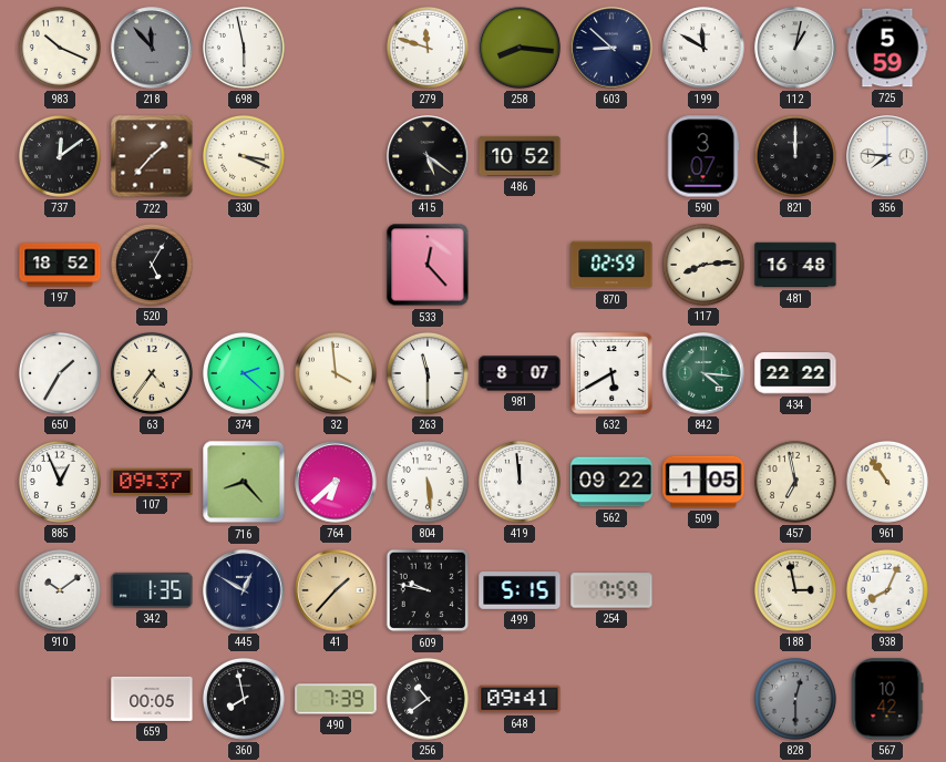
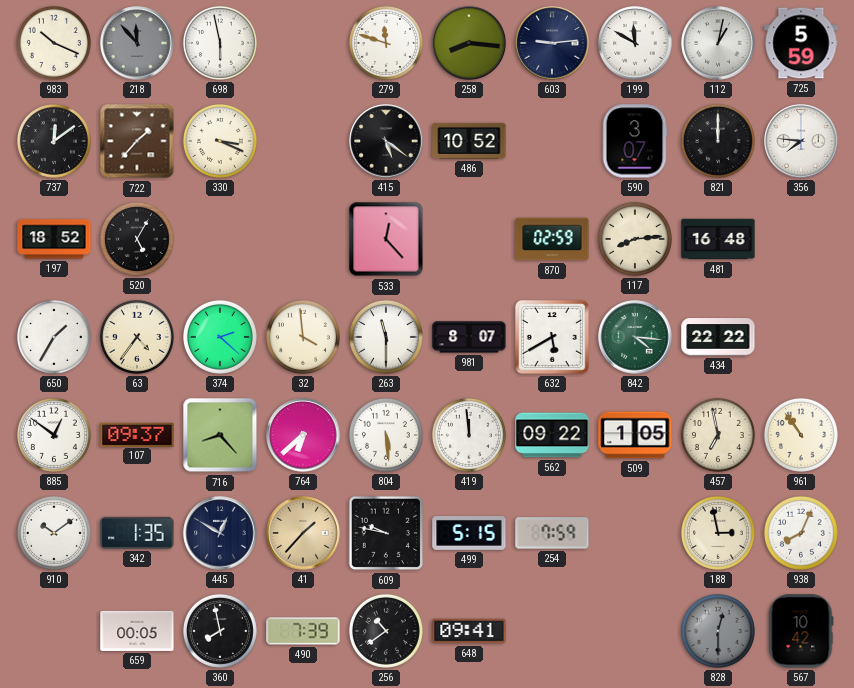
603: 8:52 -> 9:14
885: 12:56 -> 12:51
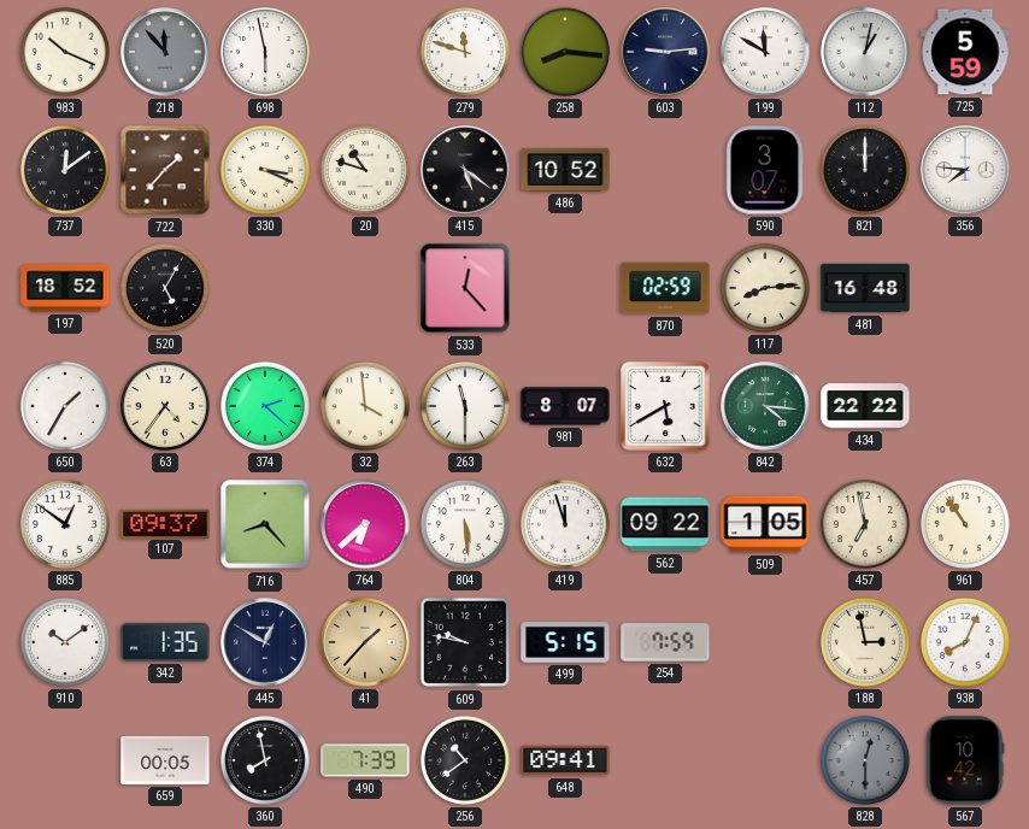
20: none -> 10:48
419: 11:59 -> 11:57
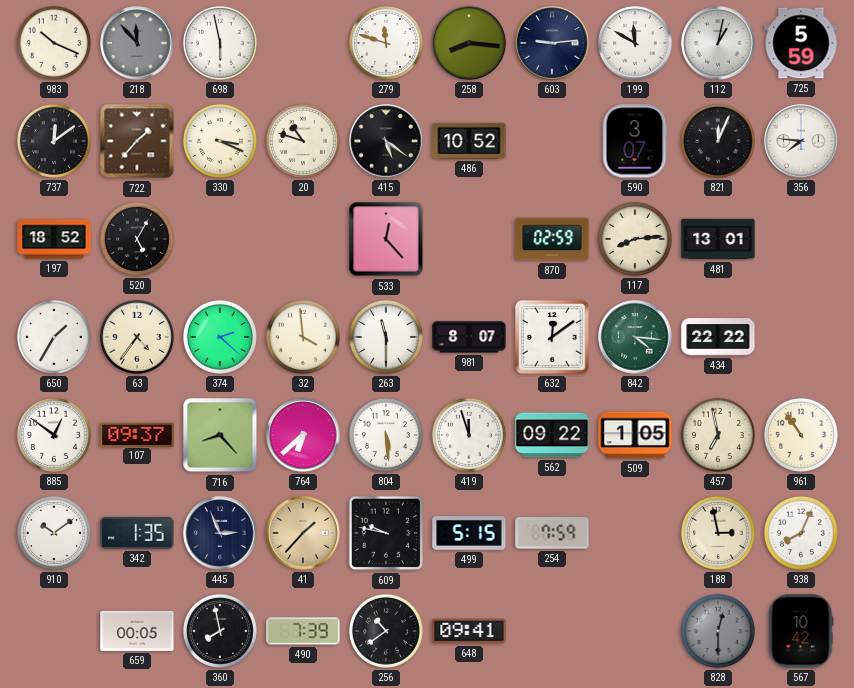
821: 12:00 -> 12:04
481: 16:48 -> 13:01
632: 5:40 -> 12:09
445: 12:50 -> 2:56
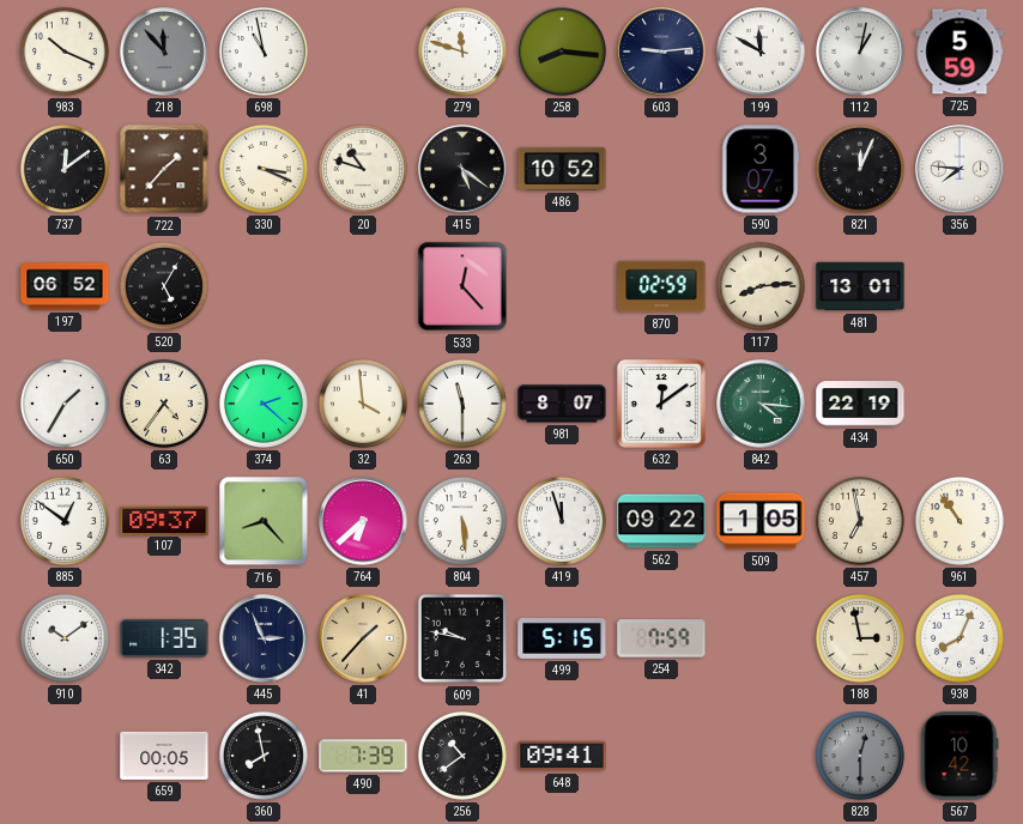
698: 5:58 -> 10:58
197: 18:52 -> 06:52
434: 22:22 -> 22:19
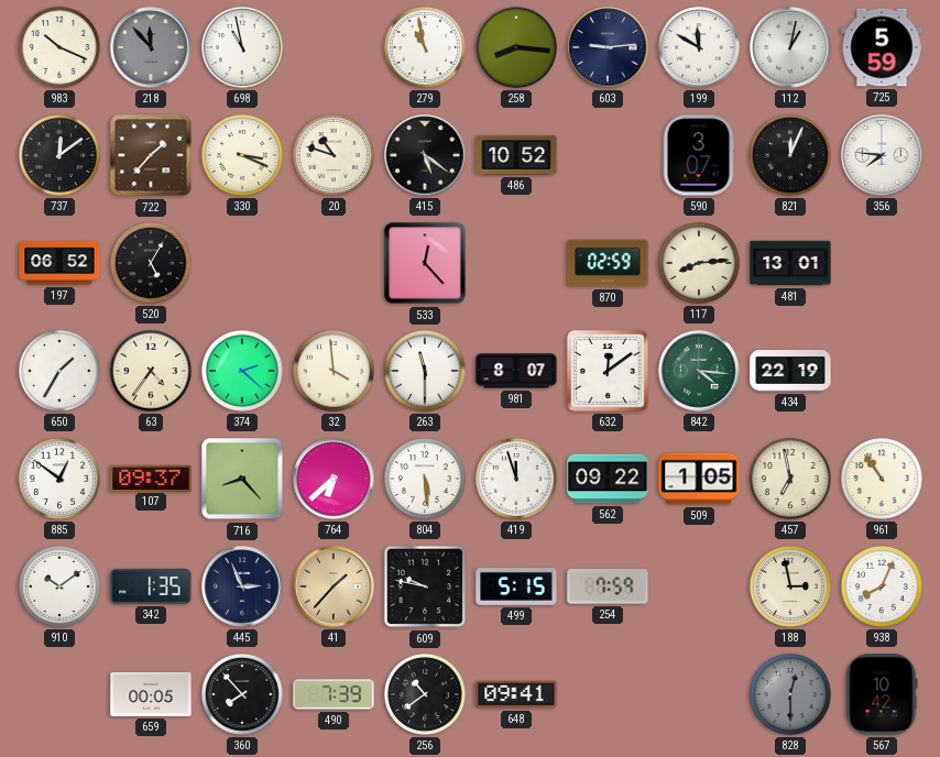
279: 11:48 -> 10:58
360: 7:58 -> 7:53
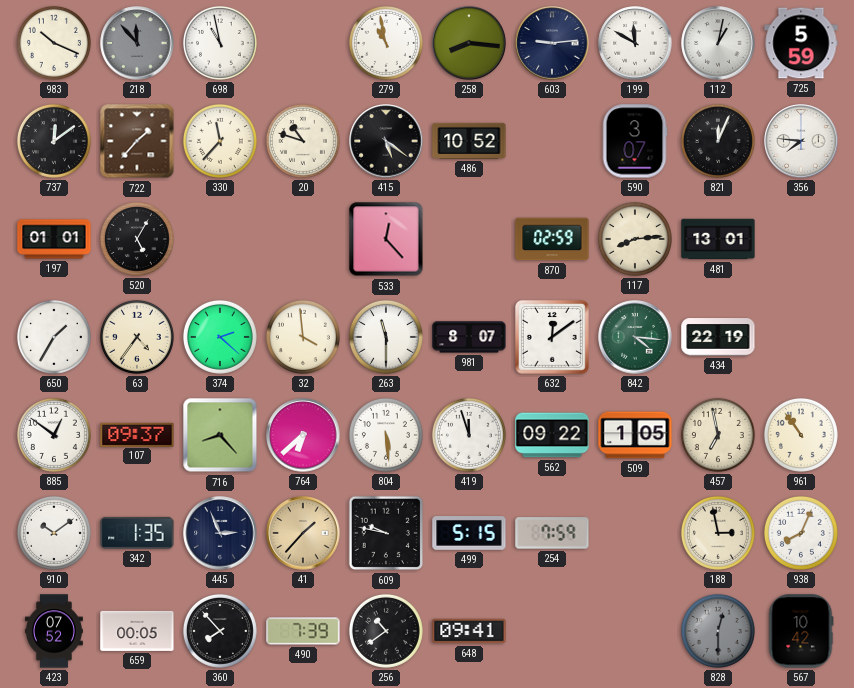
330: 3:19 -> 11:37
197: 06:52 -> 01:01
423: none -> 07:52
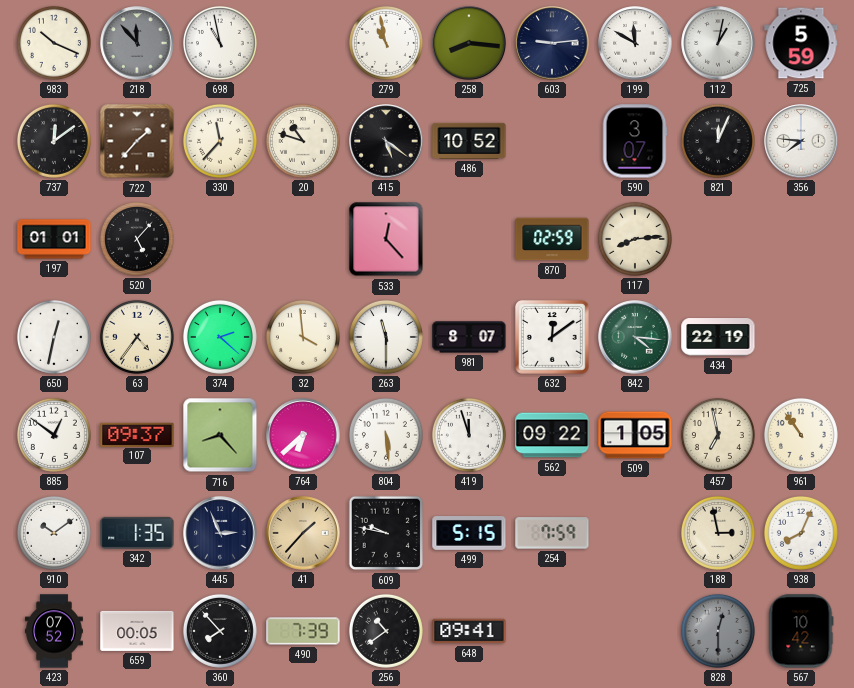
520: 5:05 -> 5:07
481: 13:01 -> none
650: 1:35 -> 12:32
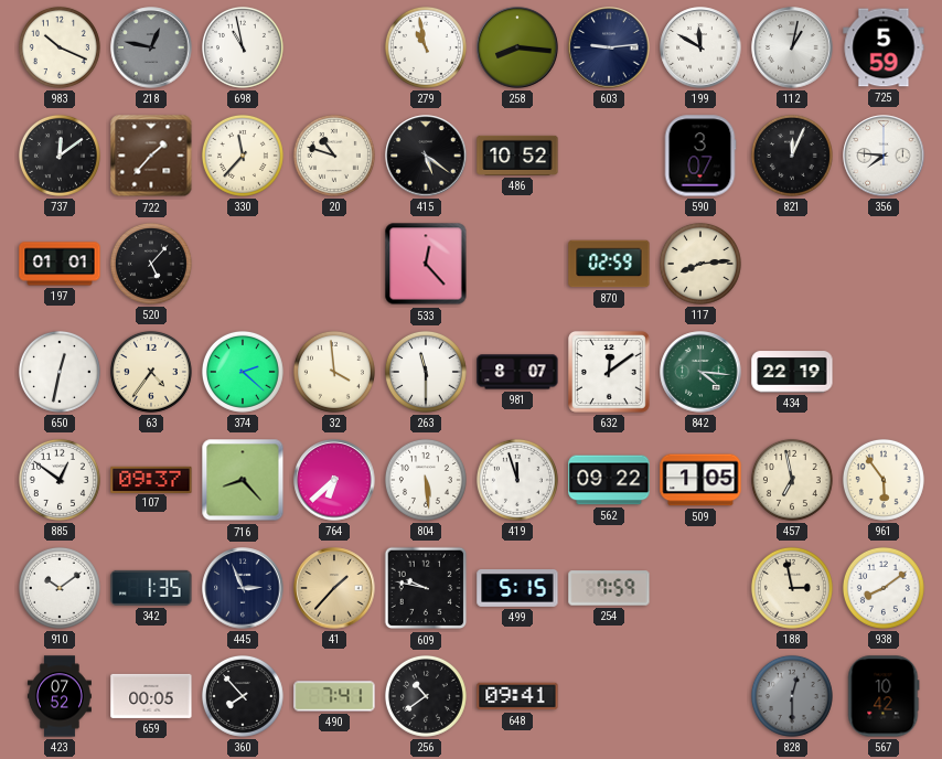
218: 11:53 -> 12:47
961: 10:54 -> 5:54
938: 8:04 -> 8:09
490: 7:39 -> 7:41
